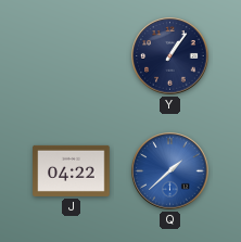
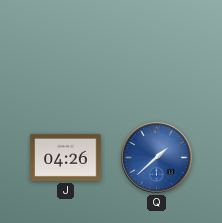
Y: 1:06 -> none
J: 04:22 -> 04:26
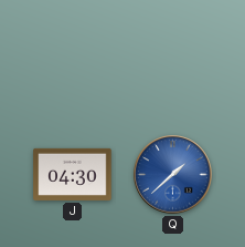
J: 04:26 -> 04:30
